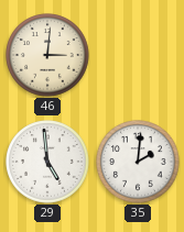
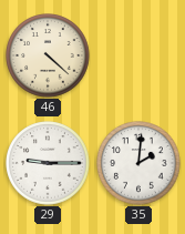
46: 3:01 -> 4:22
29: 4:59 -> 9:15
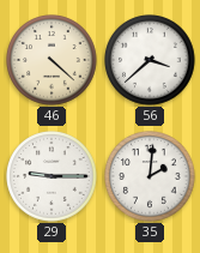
56: none -> 3:38
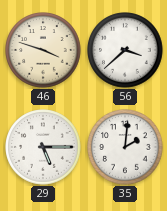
46: 4:22 -> 3:48
29: 9:15 -> 5:15
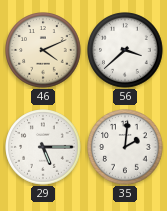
46: 3:48 -> 4:11
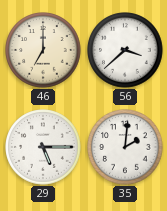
46: 4:11 -> 7:00
